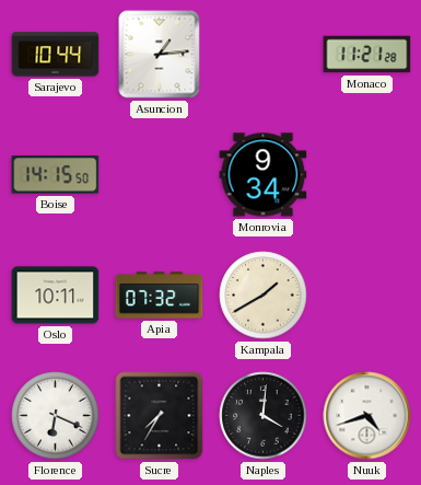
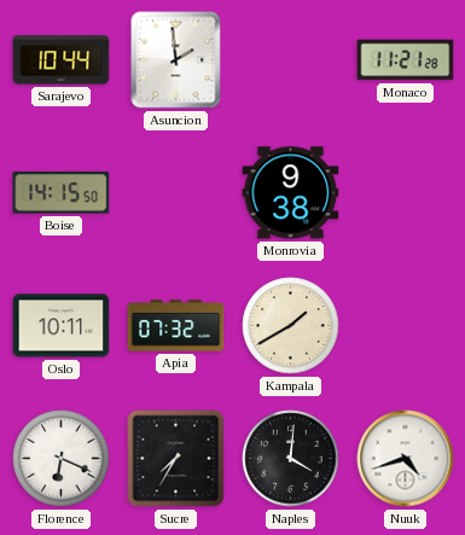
Asuncion: 1:14 -> 1:59
Monrovia: 9:34 -> 9:38
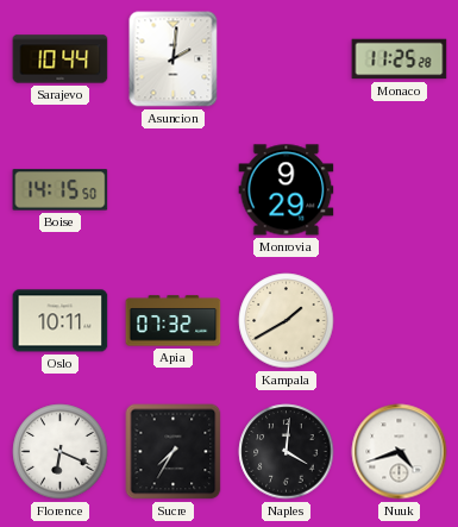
Asuncion: 1:59 -> 2:01
Monaco: 11:21 -> 11:25
Monrovia: 9:38 -> 9:29
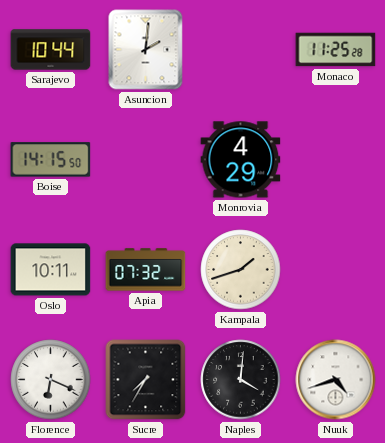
Monrovia: 9:29 -> 4:29
Kampala: 1:40 -> 1:42
